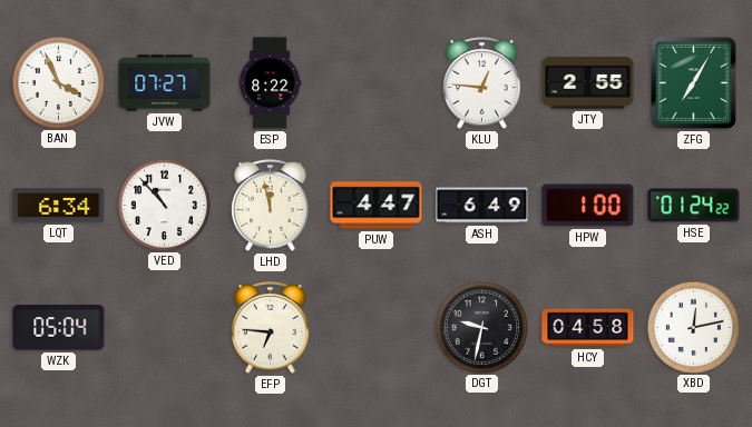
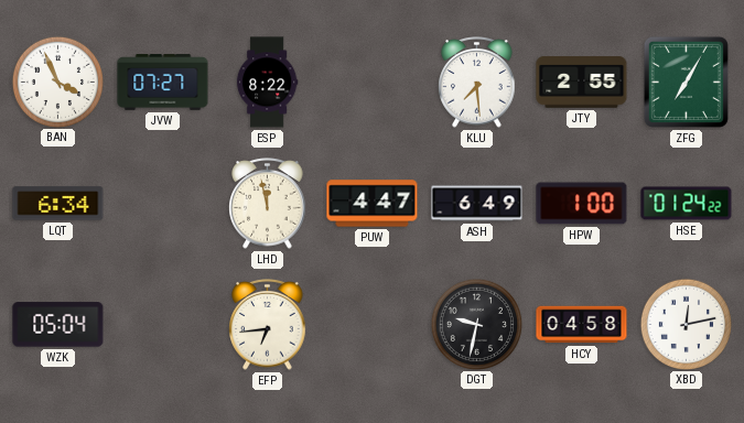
KLU: 12:46 -> 7:29
VED: 10:53 -> none
EFP: 6:46 -> 6:44
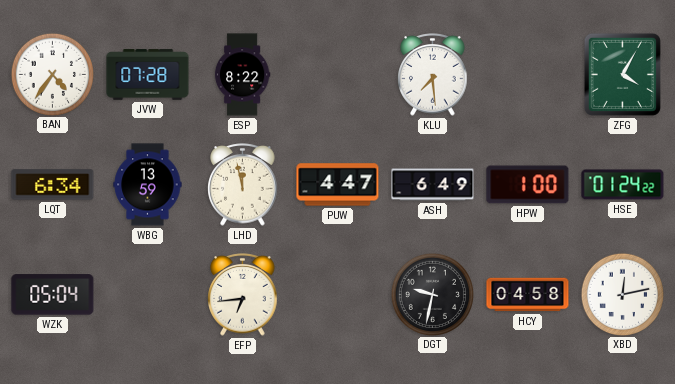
BAN: 3:56 -> 4:36
JVW: 07:27 -> 07:28
JTY: 2:55 -> none
ZFG: 7:05 -> 4:05
WBG: none -> 13:59
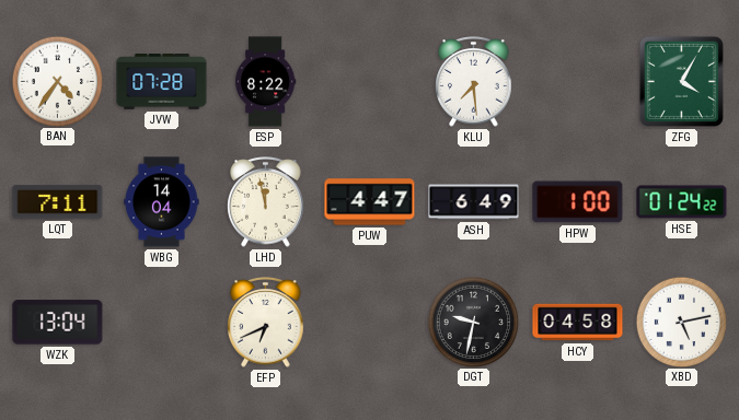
LQT: 6:34 -> 7:11
WBG: 13:59 -> 14:04
WZK: 05:04 -> 13:04
EFP: 6:44 -> 6:41
XBD: 12:13 -> 5:13
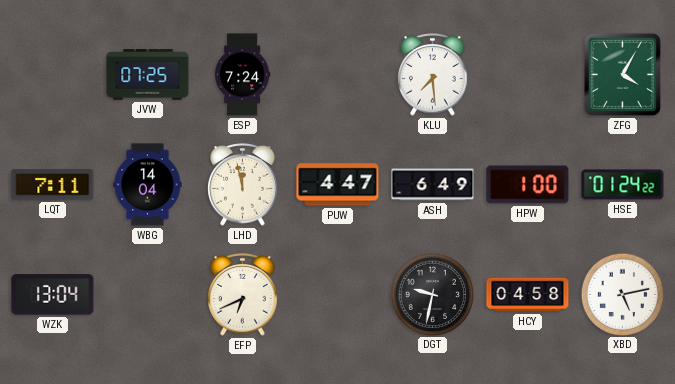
BAN: 4:36 -> none
JVW: 07:28 -> 07:25
ESP: 8:22 -> 7:24
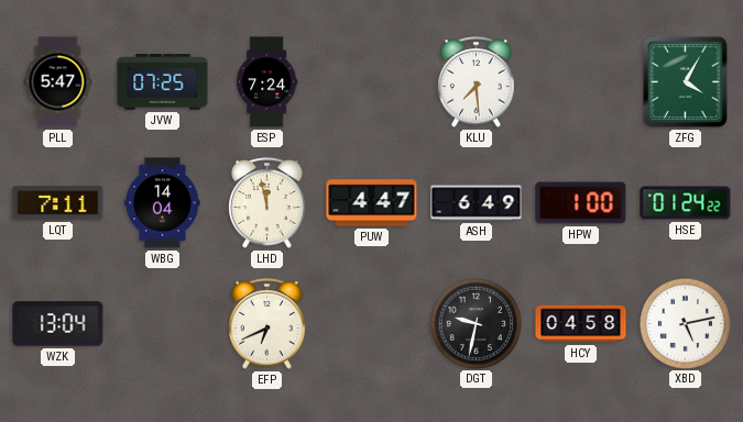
PLL: none -> 5:47
